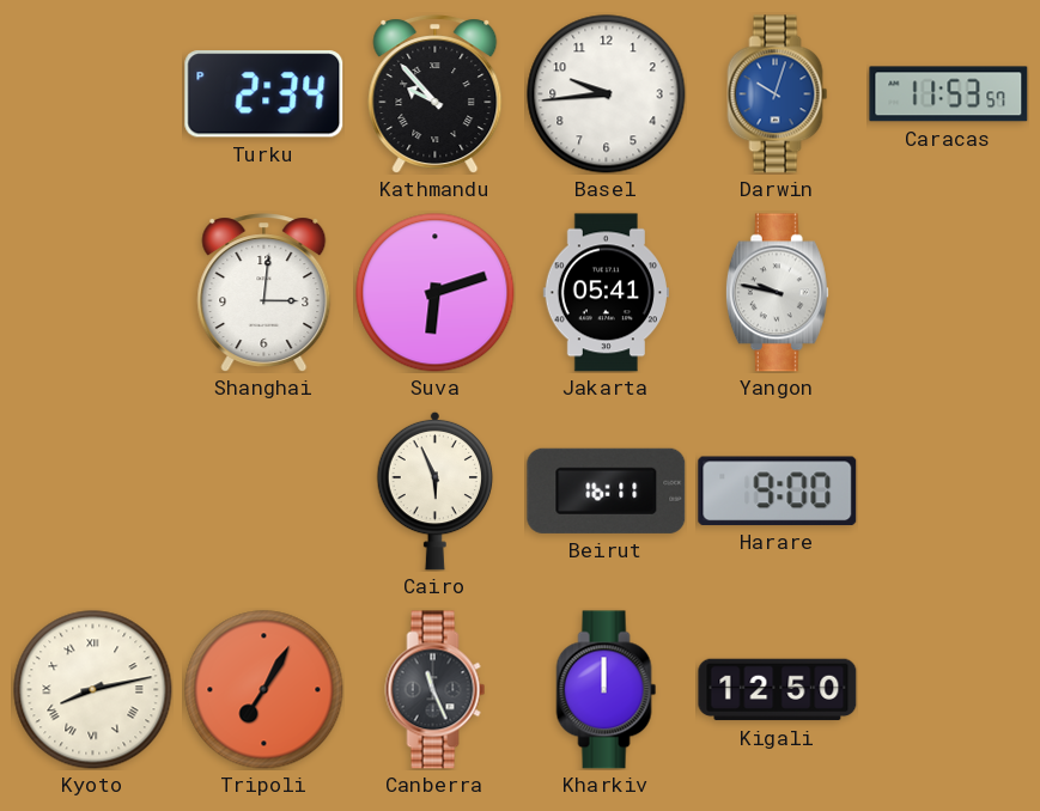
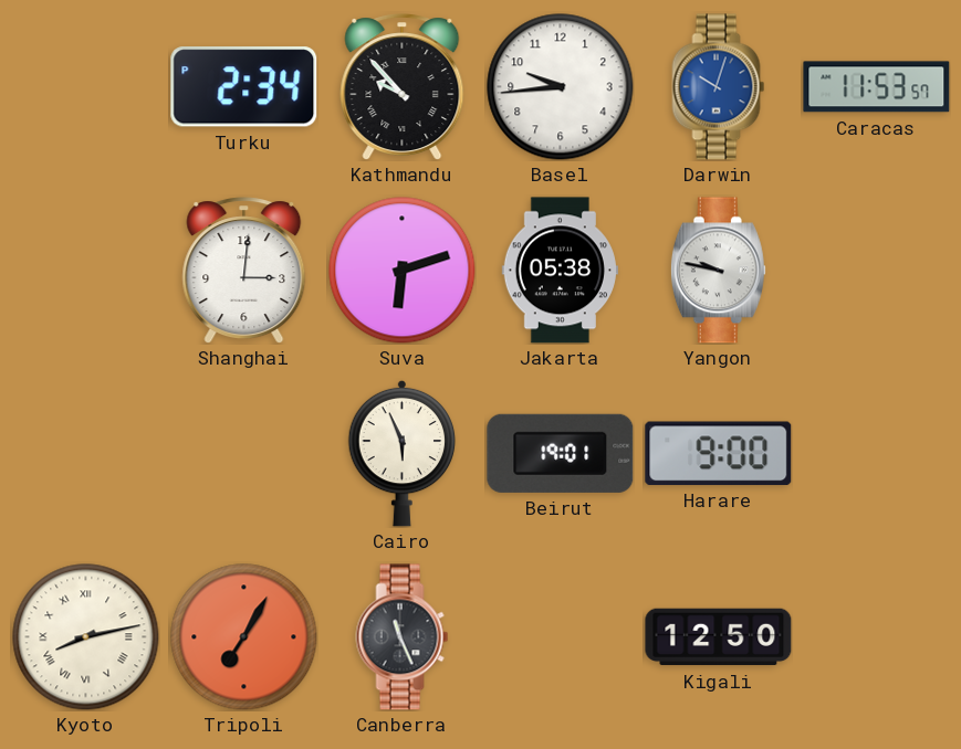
Jakarta: 05:41 -> 05:38
Beirut: 16:11 -> 19:01
Kharkiv: 12:00 -> none
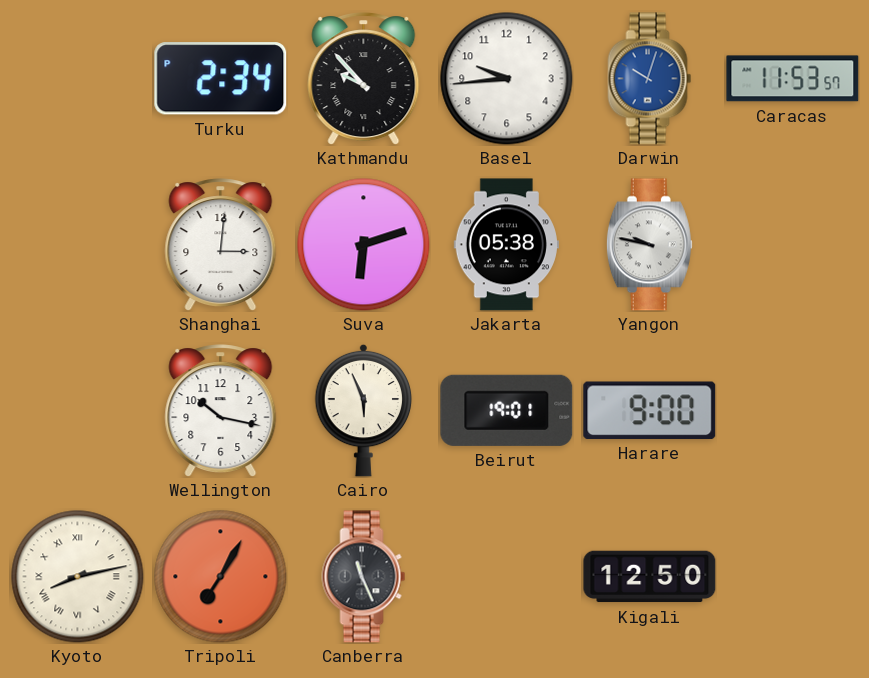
Wellington: none -> 10:17
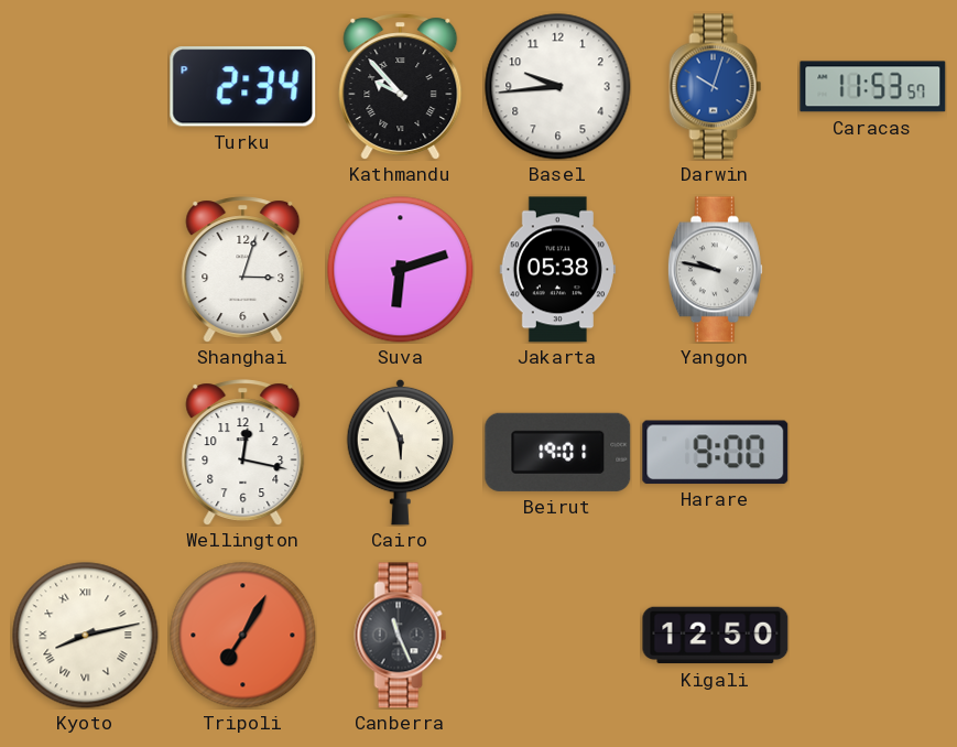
Shanghai: 3:01 -> 3:03
Wellington: 10:17 -> 12:17
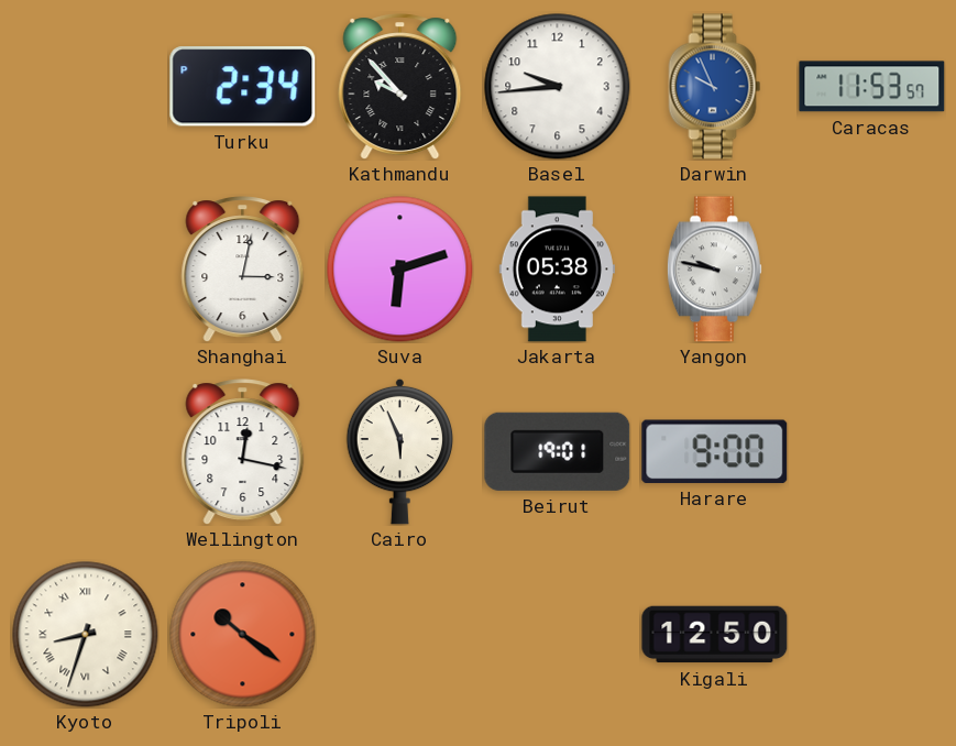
Darwin: 10:03 -> 9:56
Shanghai: 3:03 -> 3:02
Kyoto: 8:13 -> 8:33
Tripoli: 7:05 -> 10:21
Canberra: 11:26 -> none
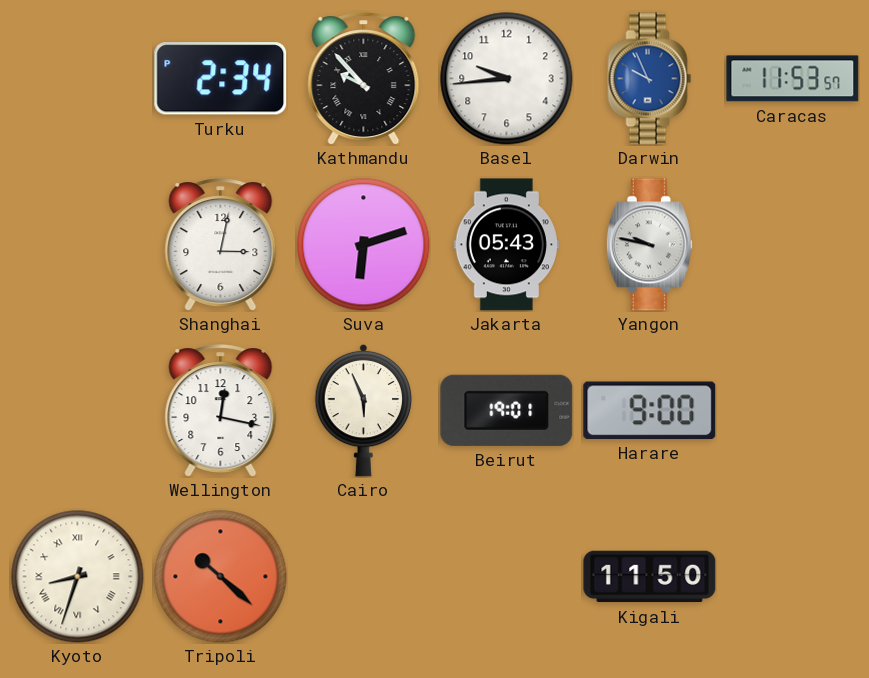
Jakarta: 05:38 -> 05:43
Tripoli: 10:21 -> 10:22
Kigali: 12:50 -> 11:50
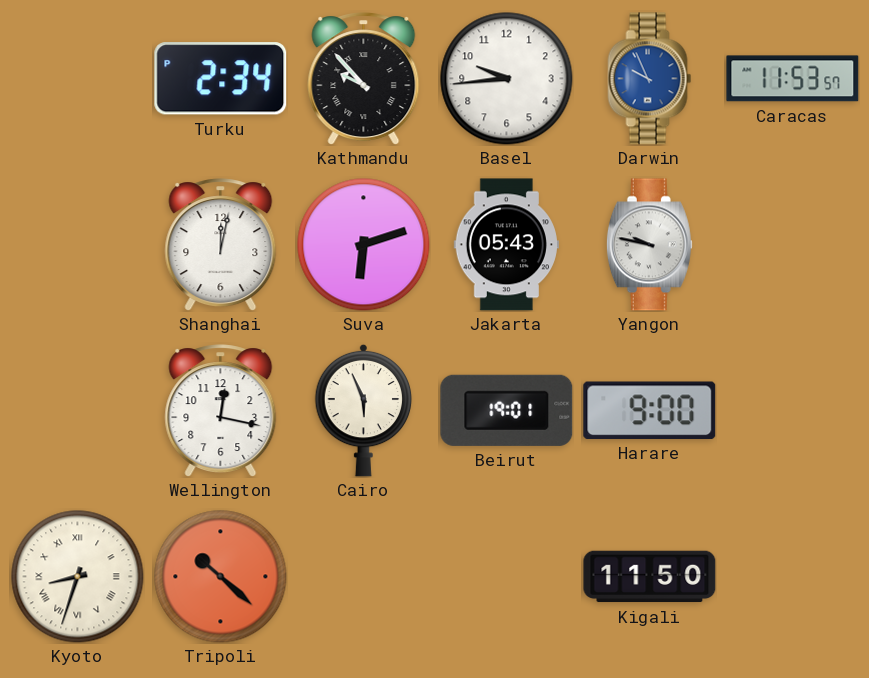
Shanghai: 3:02 -> 12:02
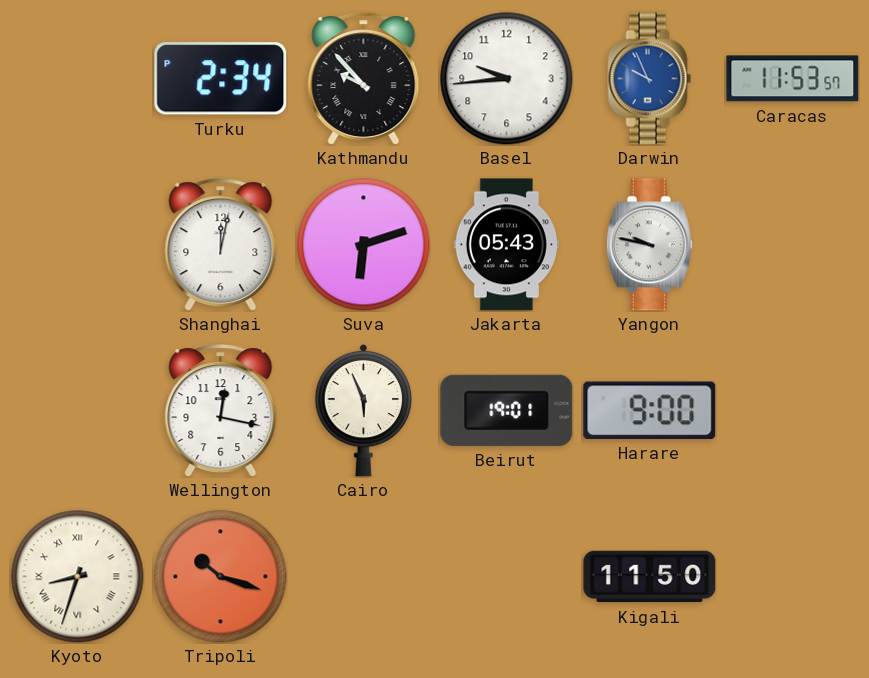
Tripoli: 10:22 -> 10:18
